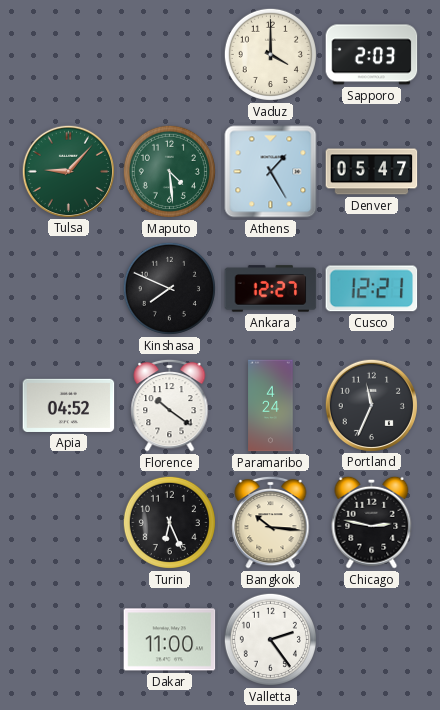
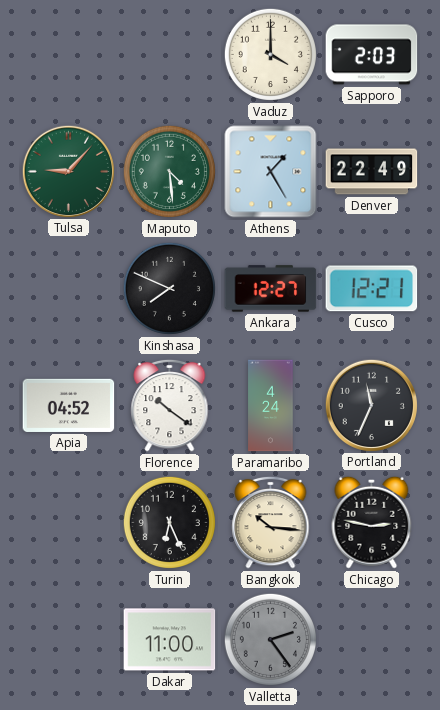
Denver: 05:47 -> 22:49
Valletta dial: white -> grey
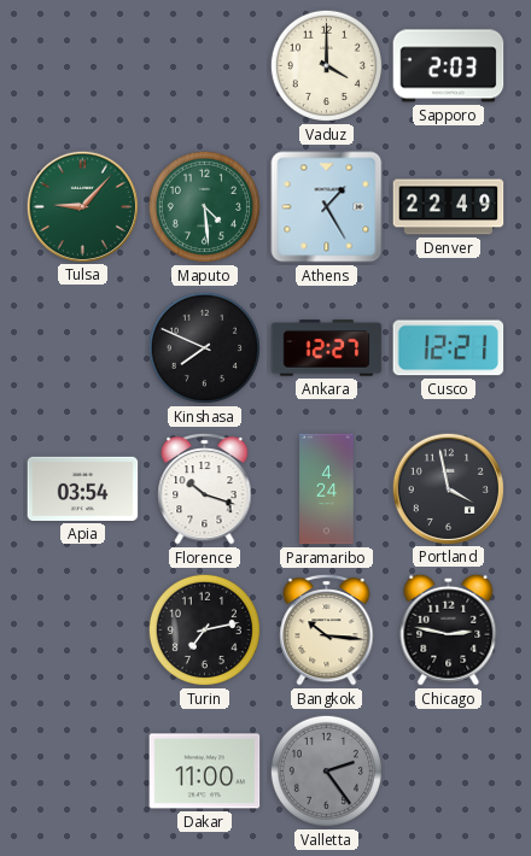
Apia: 04:52 -> 03:54
Florence: 10:21 -> 10:18
Portland: 11:34 -> 3:58
Turin: 6:26 -> 7:13
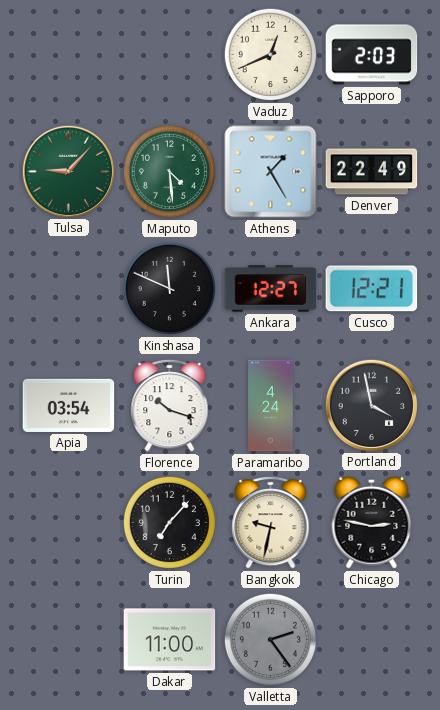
Vaduz: 4:00 -> 12:41
Kinshasa: 7:49 -> 11:49
Turin: 7:13 -> 7:07
Bangkok: 10:16 -> 9:32
